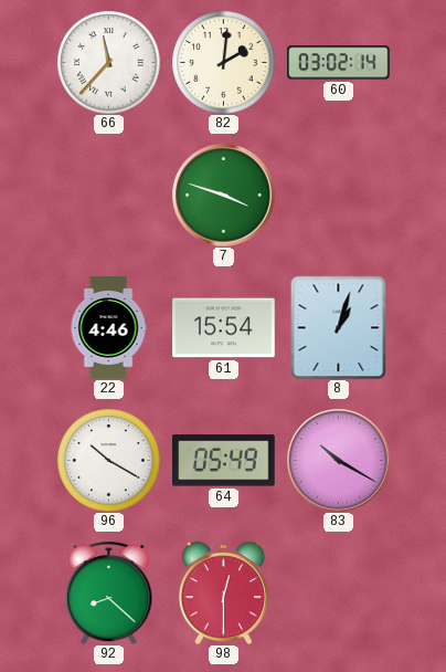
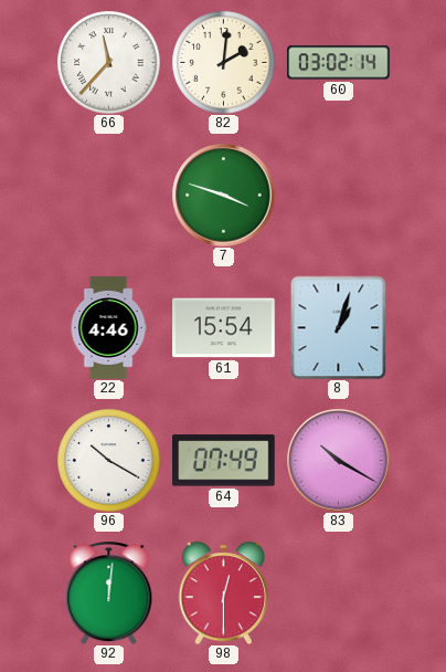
64: 05:49 -> 07:49
92: 8:22 -> 12:01
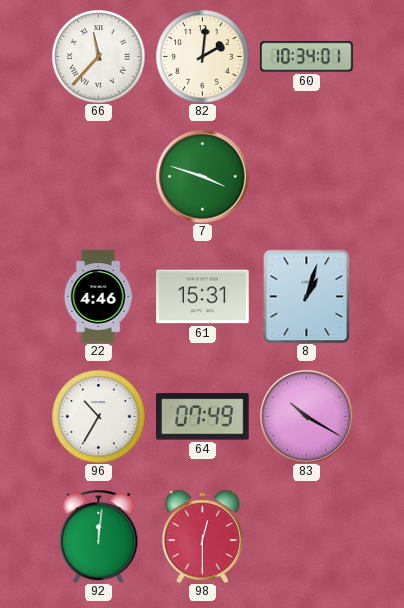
60: 03:02 -> 10:34
61: 15:54 -> 15:31
96: 10:20 -> 10:35
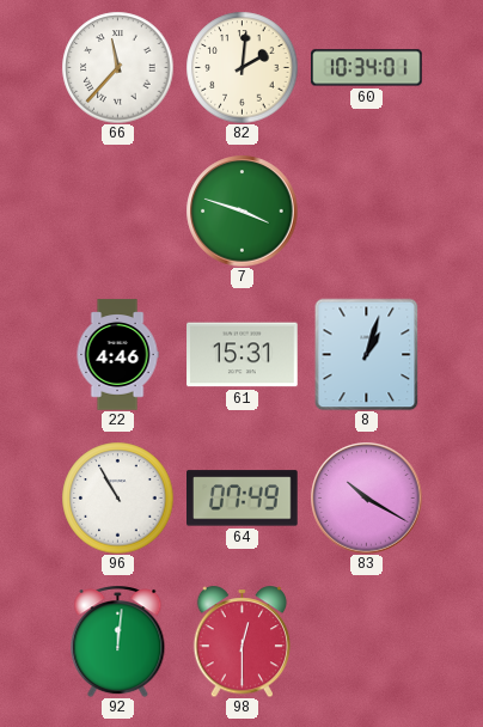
96: 10:35 -> 10:55
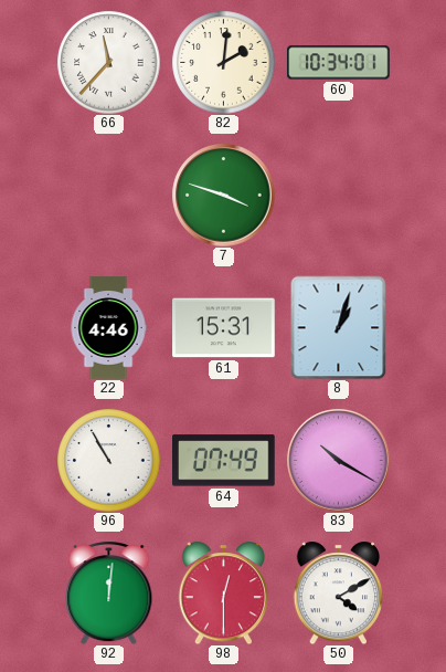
50: none -> 4:10
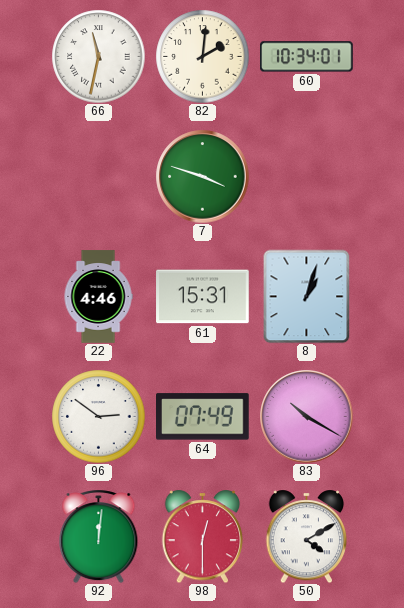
66: 11:37 -> 11:32
96: 10:55 -> 2:51
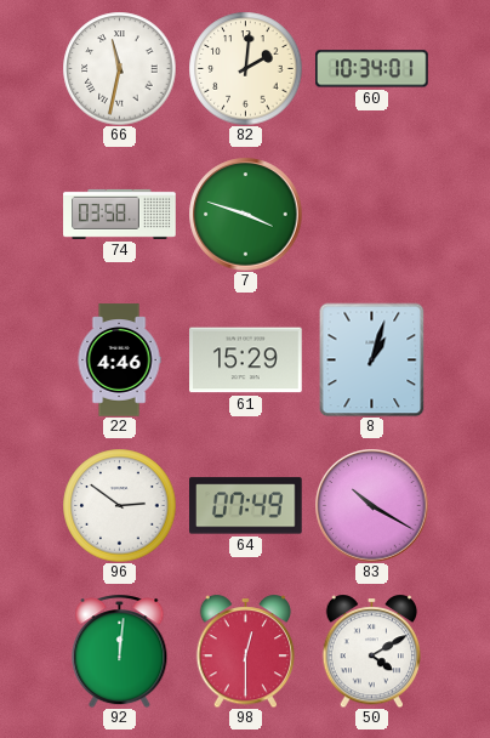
74: none -> 03:58
61: 15:31 -> 15:29
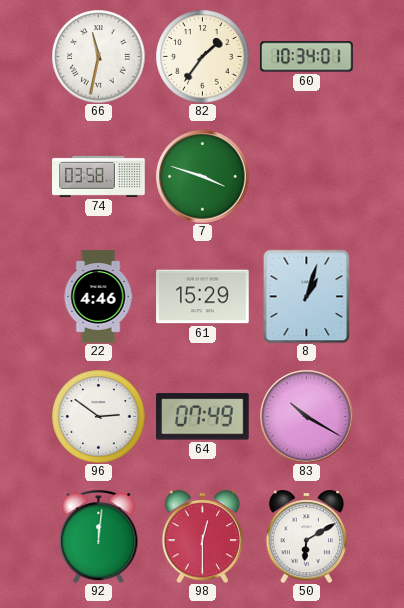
82: 2:01 -> 1:36
50: 4:10 -> 6:10
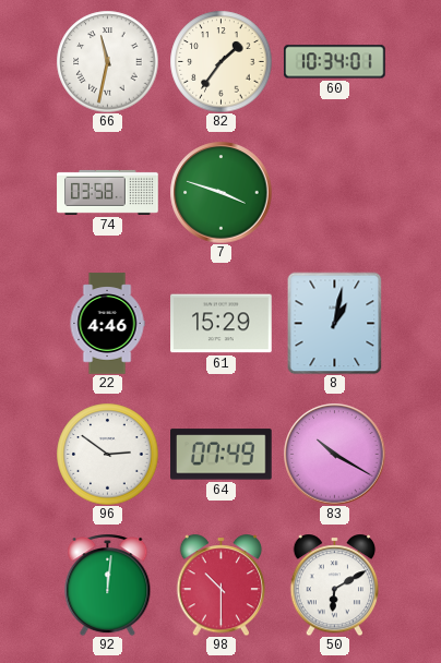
8: 1:03 -> 1:02
98: 12:30 -> 10:30
